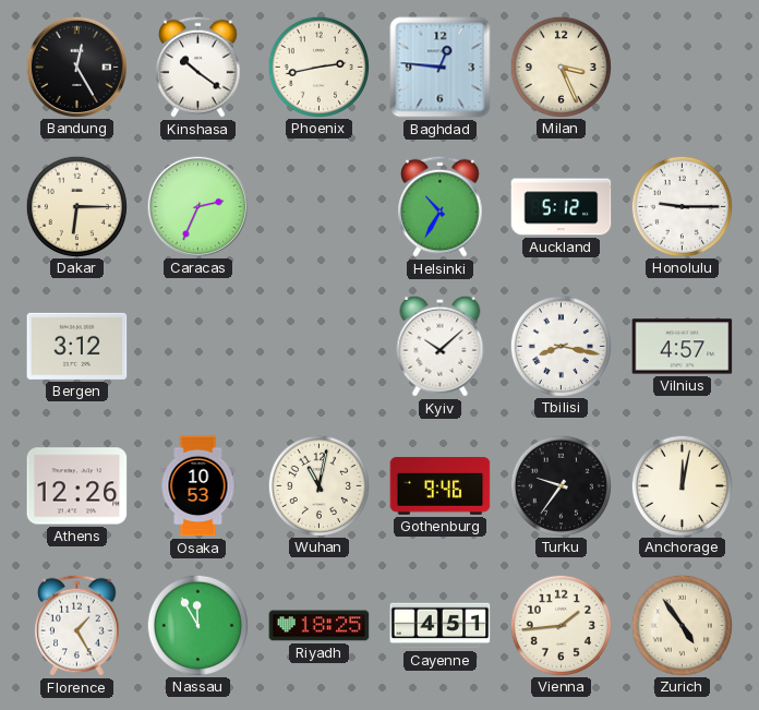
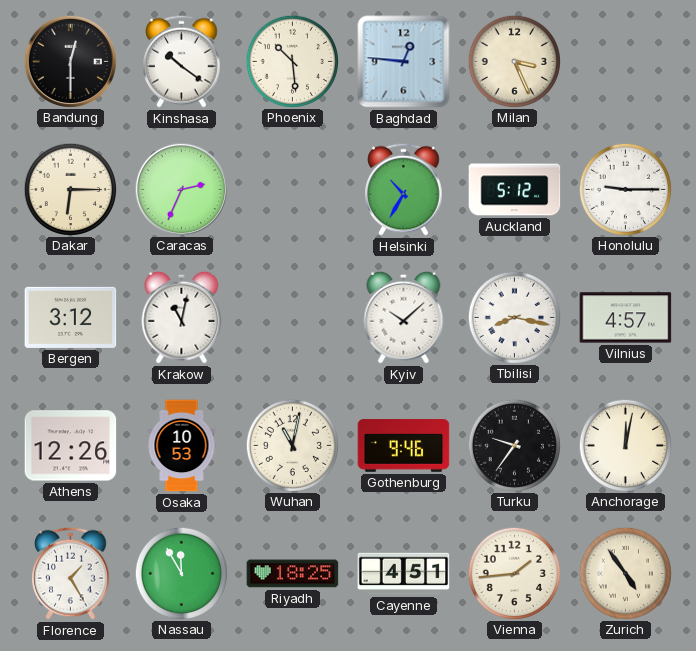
Bandung: 12:25 -> 12:30
Phoenix: 2:43 -> 10:29
Krakow: none -> 11:02
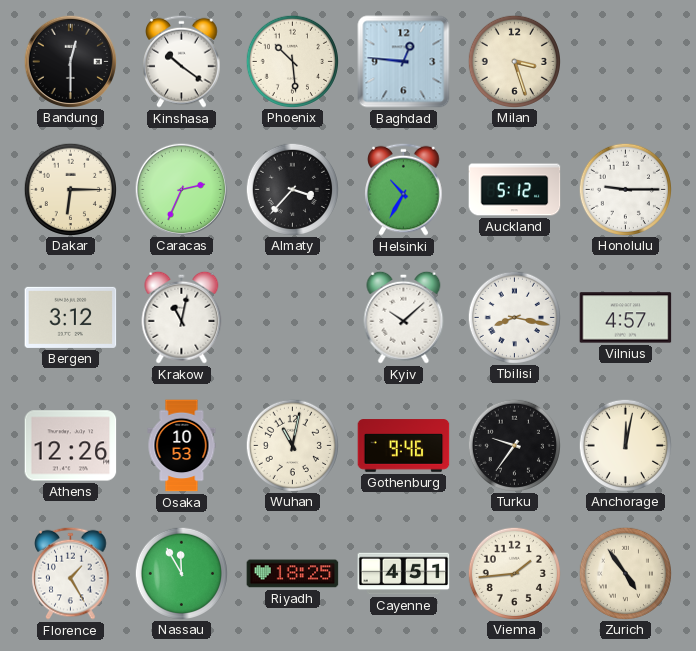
Milan: 3:26 -> 3:27
Almaty: none -> 3:37
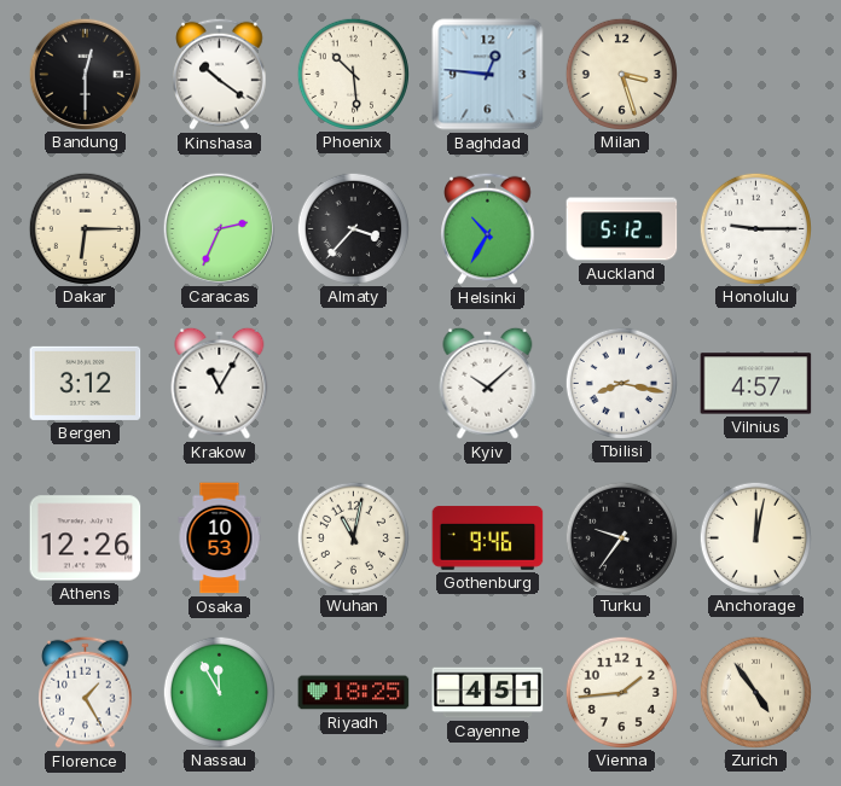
Krakow: 11:02 -> 11:05
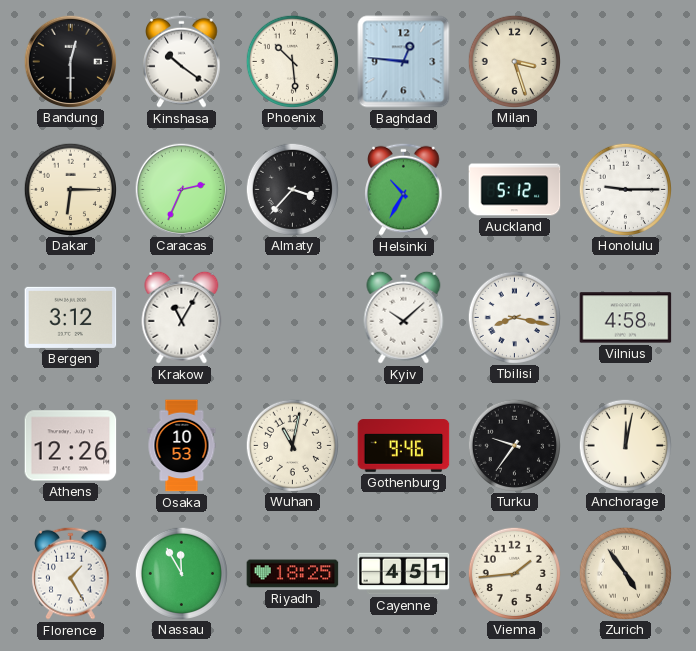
Vilnius: 4:57 -> 4:58
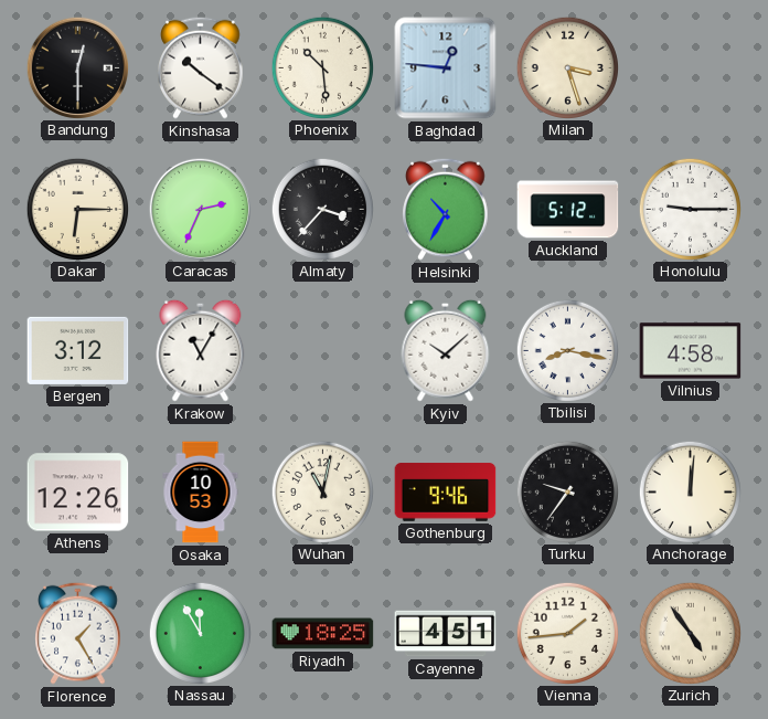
Anchorage: 12:02 -> 12:01
